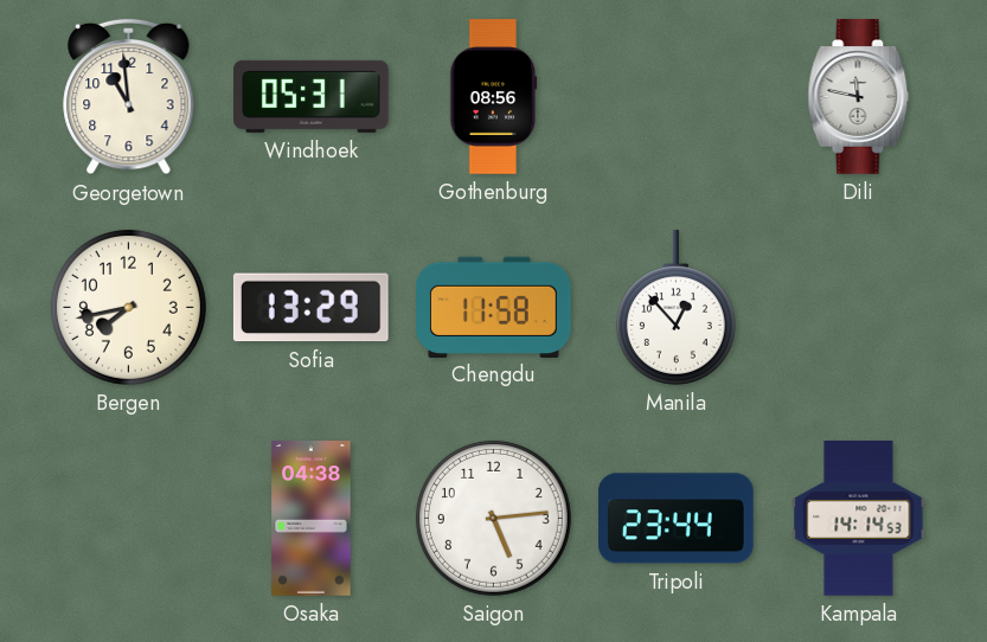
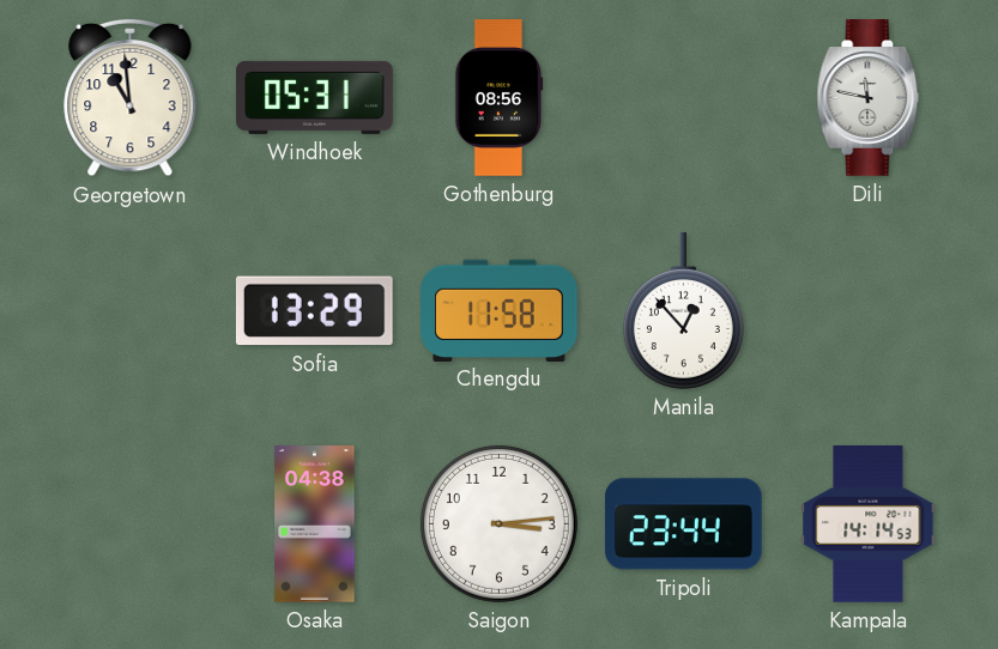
Bergen: 7:43 -> none
Saigon: 5:14 -> 3:14
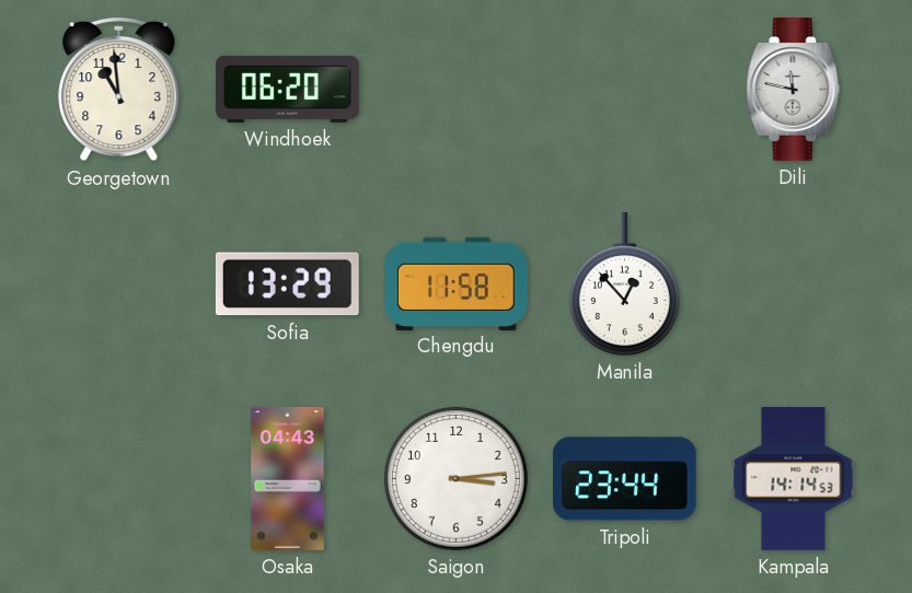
Windhoek: 05:31 -> 06:20
Gothenburg: 08:56 -> none
Osaka: 04:38 -> 04:43
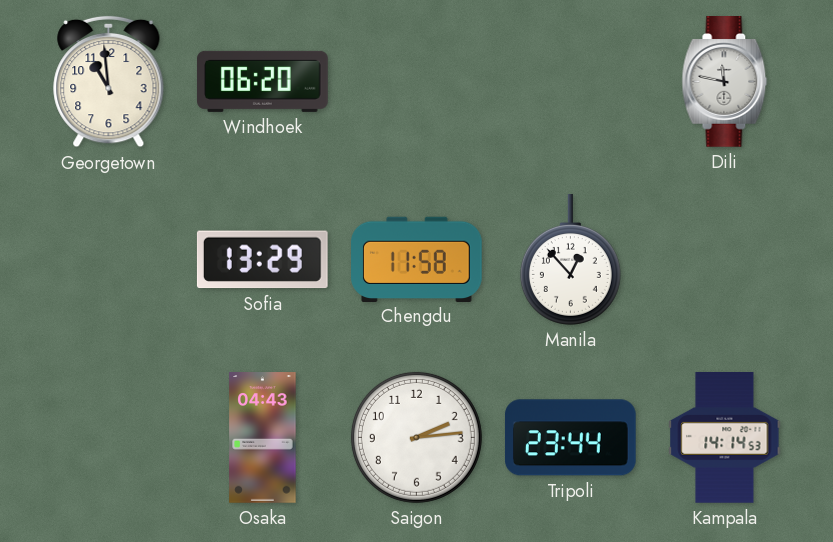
Saigon: 3:14 -> 2:14
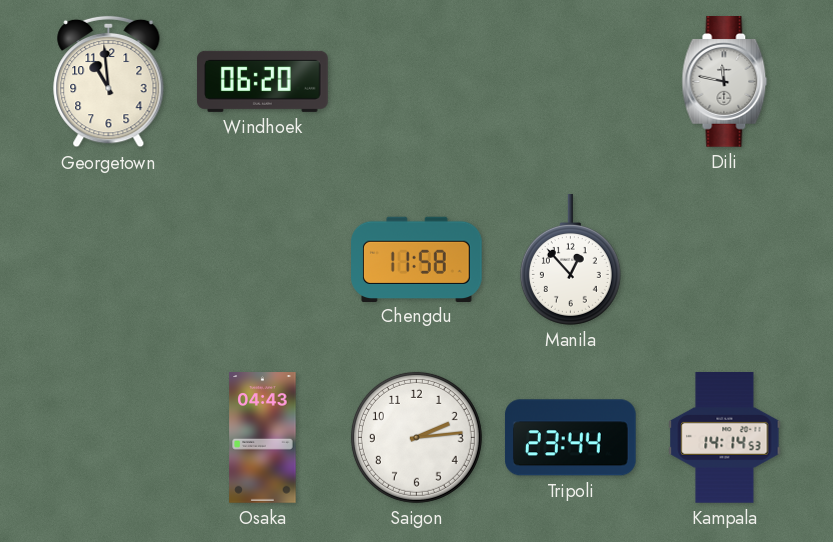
Sofia: 13:29 -> none
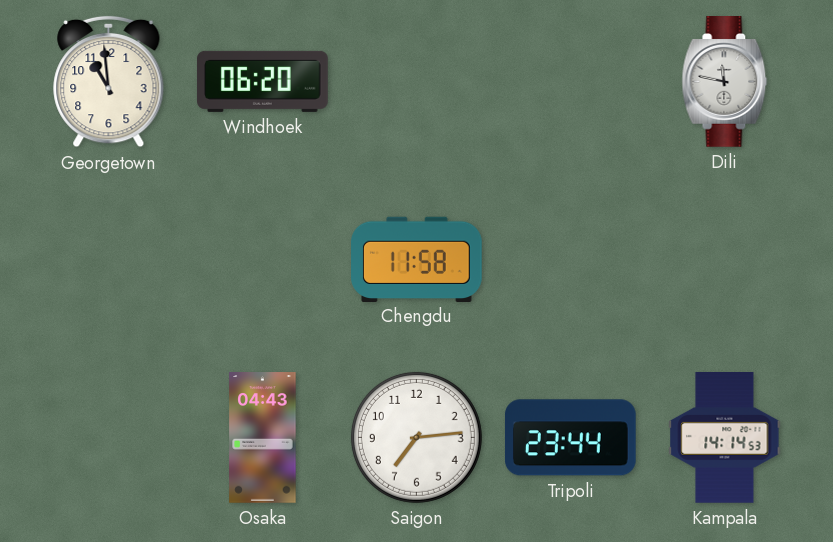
Manila: 12:53 -> none
Saigon: 2:14 -> 7:14
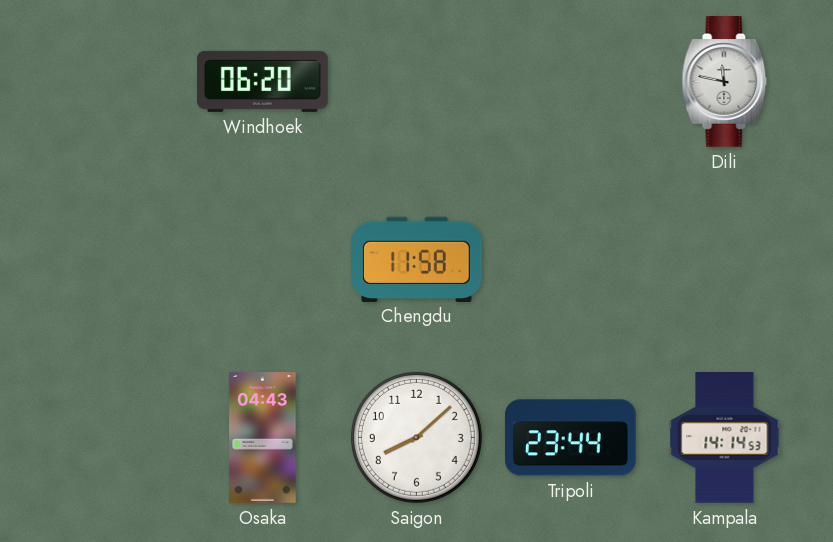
Georgetown: 10:59 -> none
Saigon: 7:14 -> 8:08
